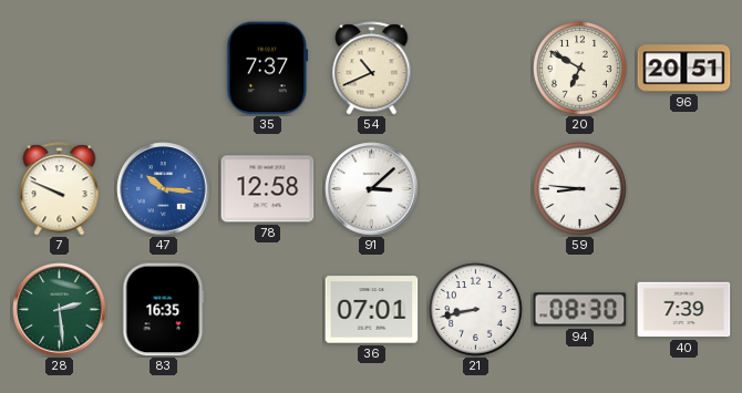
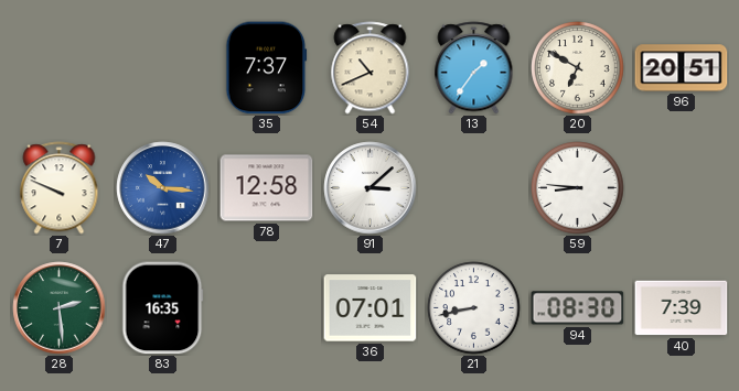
13: none -> 1:36
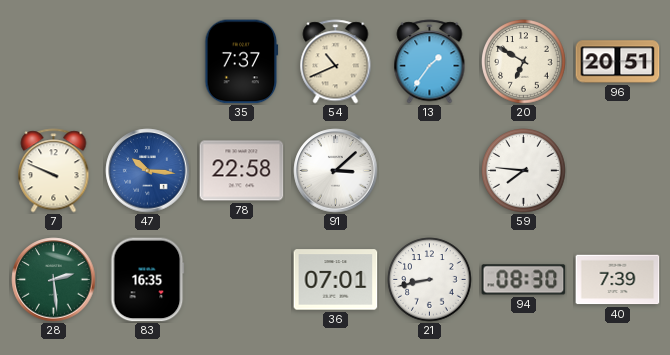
78: 12:58 -> 22:58
59: 8:46 -> 7:46
